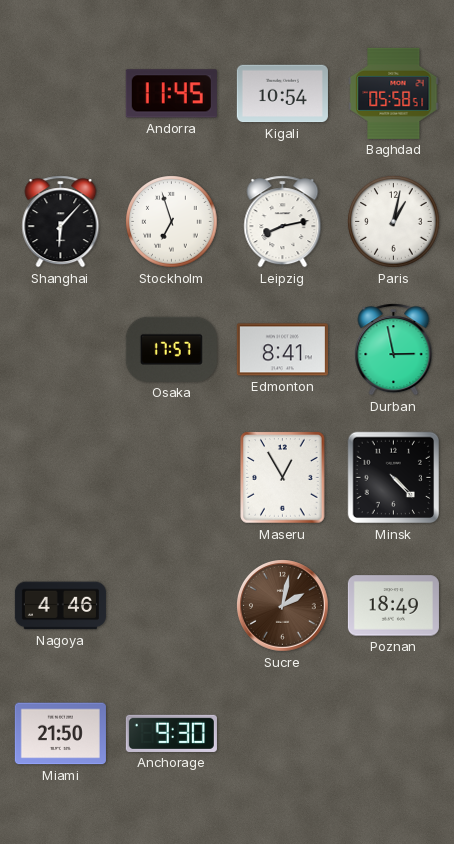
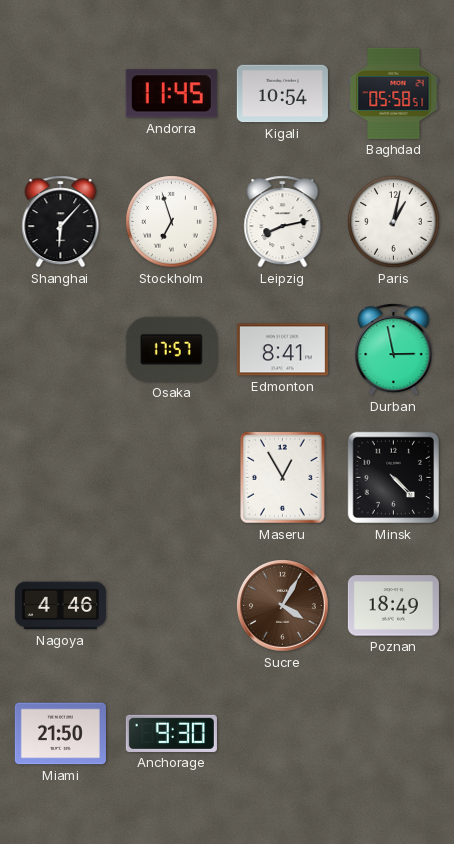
Sucre: 2:02 -> 4:05
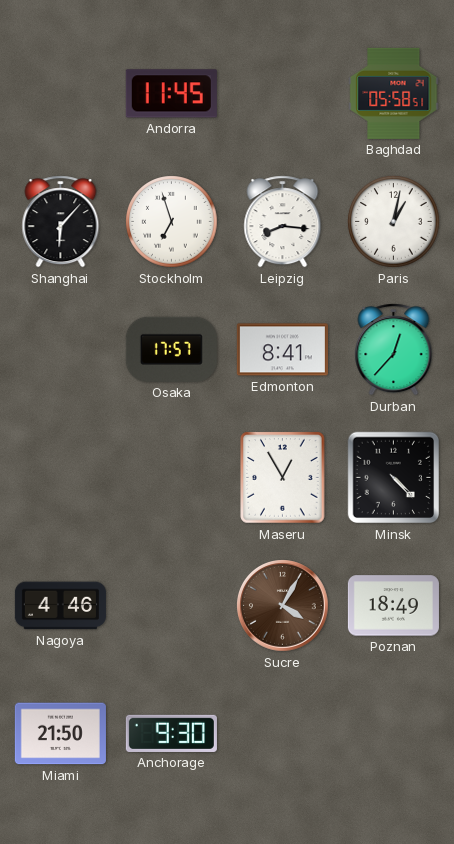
Kigali: 10:54 -> none
Leipzig: 8:13 -> 8:16
Durban: 2:58 -> 12:37
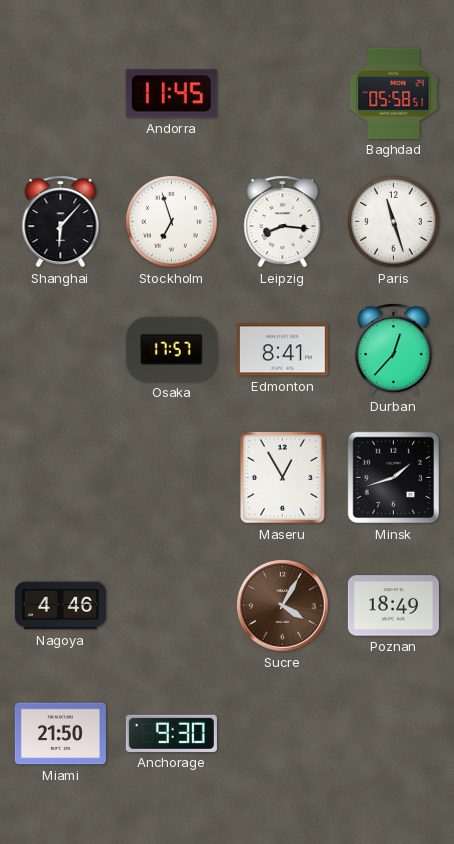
Paris: 1:02 -> 11:27
Minsk: 4:23 -> 1:42
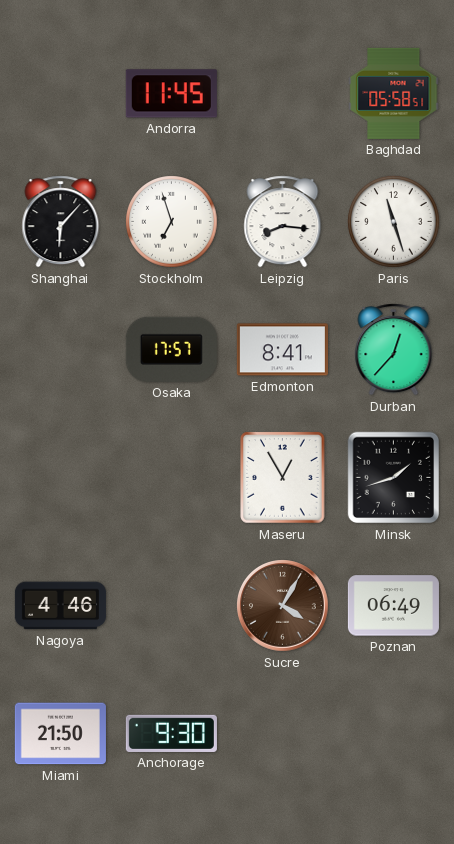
Poznan: 18:49 -> 06:49
